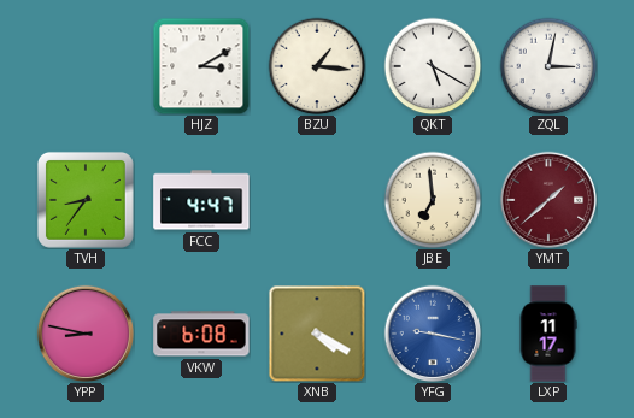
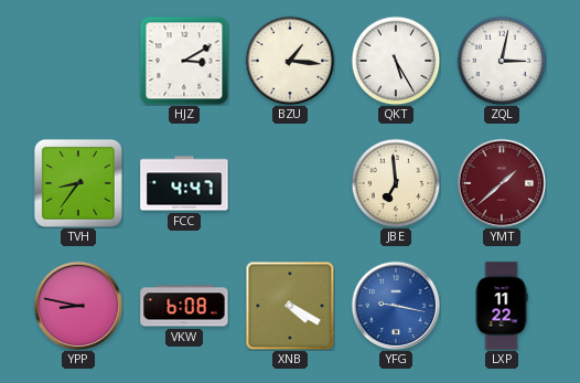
QKT: 5:20 -> 5:25
LXP: 11:17 -> 11:22
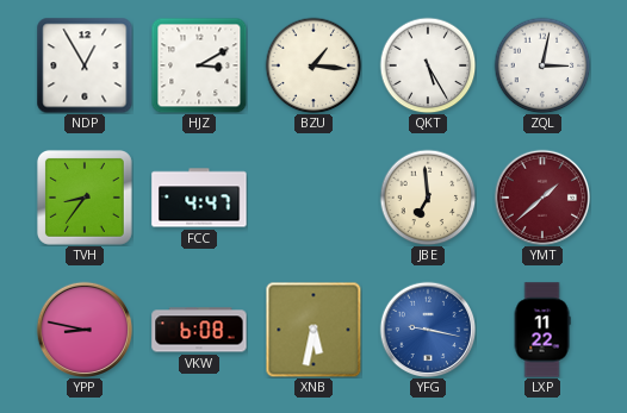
NDP: none -> 12:55
XNB: 4:20 -> 5:32
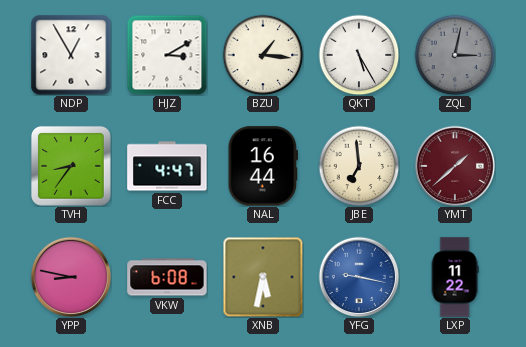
ZQL dial: white -> grey
NAL: none -> 16:44
